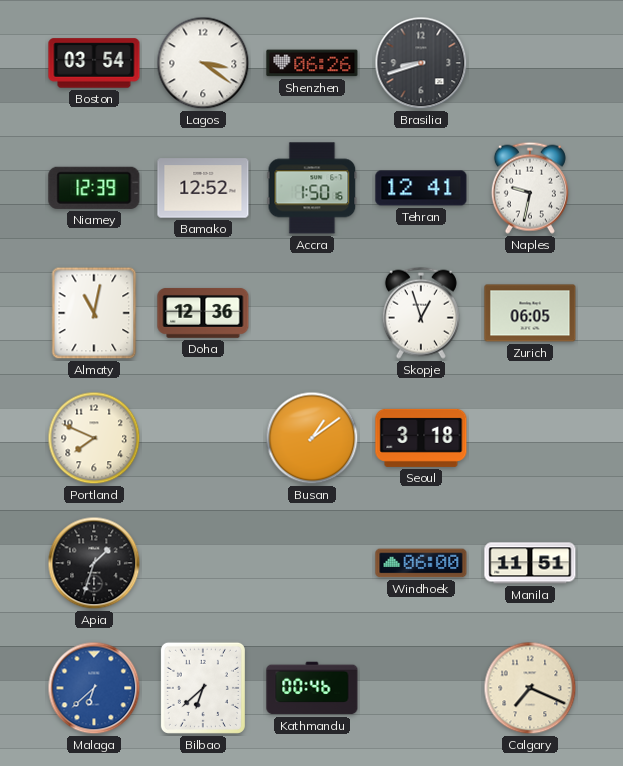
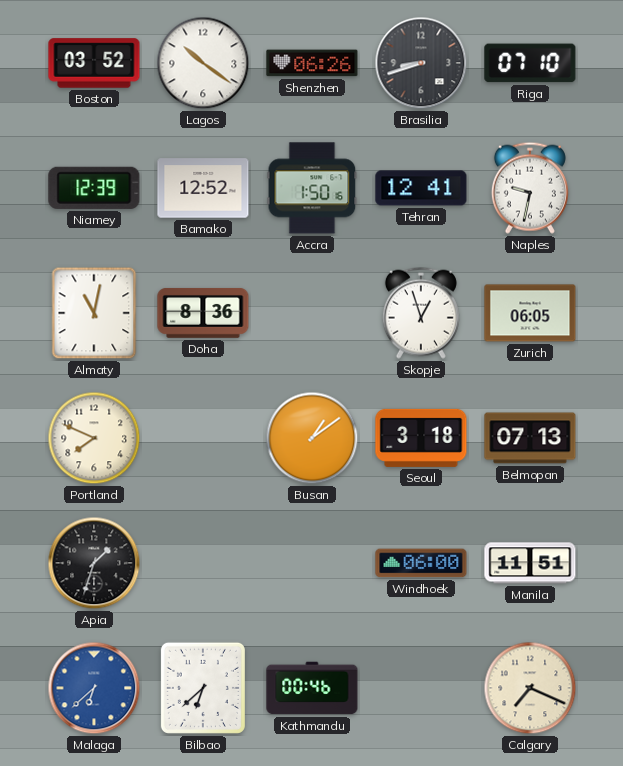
Boston: 03:54 -> 03:52
Lagos: 3:21 -> 10:21
Riga: none -> 07:10
Doha: 12:36 -> 8:36
Belmopan: none -> 07:13
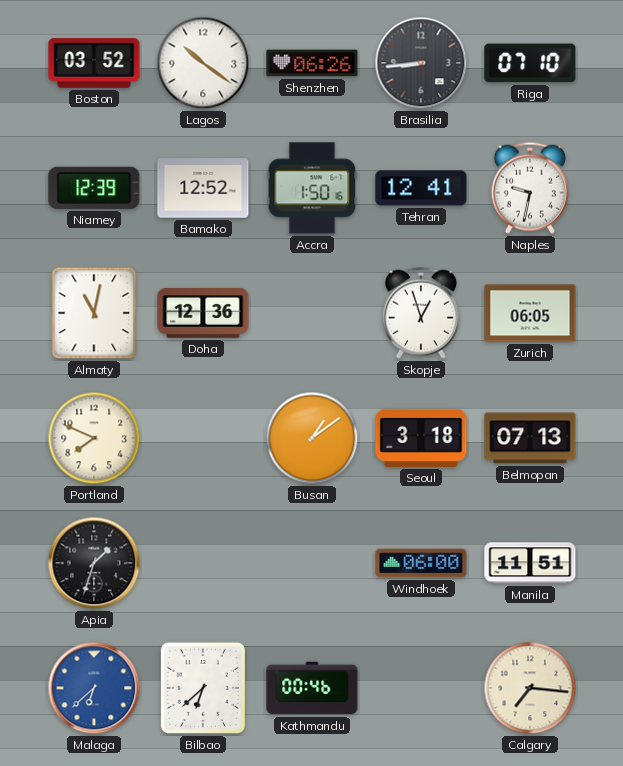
Brasilia: 8:42 -> 8:44
Doha: 8:36 -> 12:36
Calgary: 7:19 -> 7:16
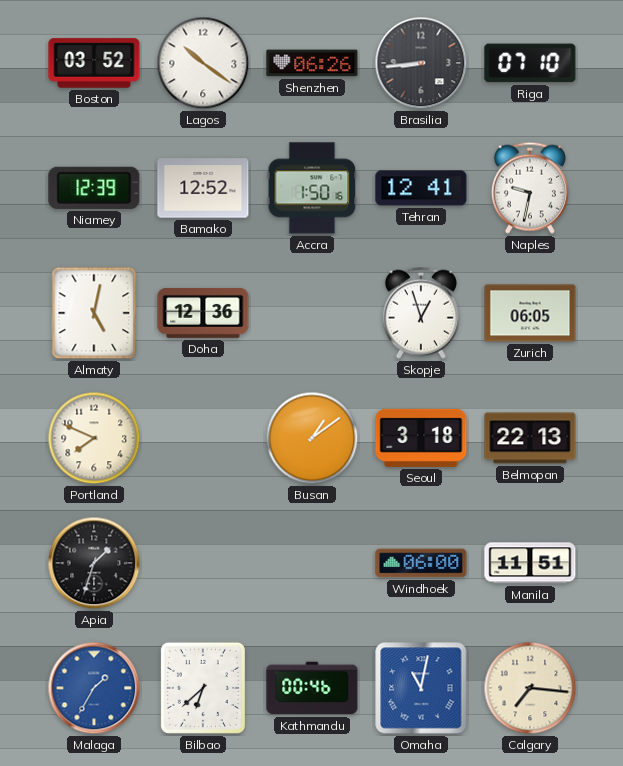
Almaty: 11:02 -> 5:02
Belmopan: 07:13 -> 22:13
Malaga: 6:38 -> 1:35
Omaha: none -> 11:02
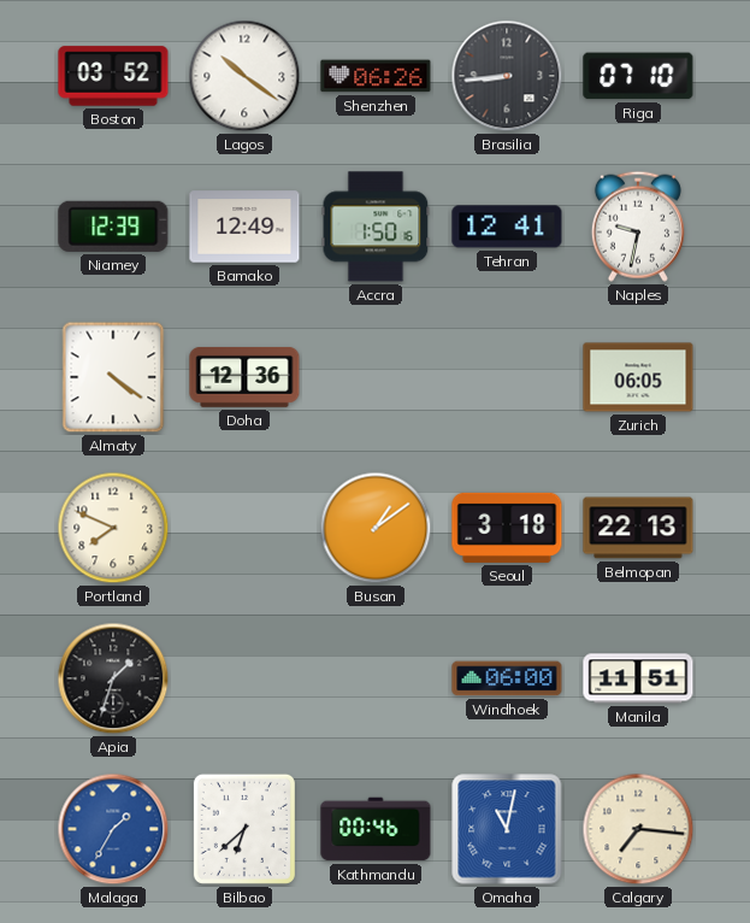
Bamako: 12:52 -> 12:49
Almaty: 5:02 -> 4:21
Skopje: 12:57 -> none
